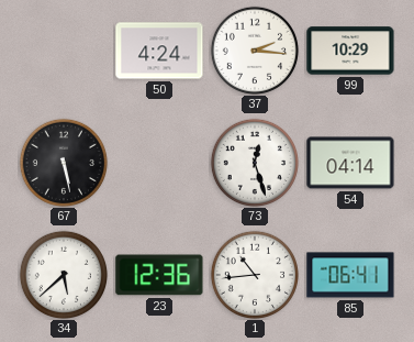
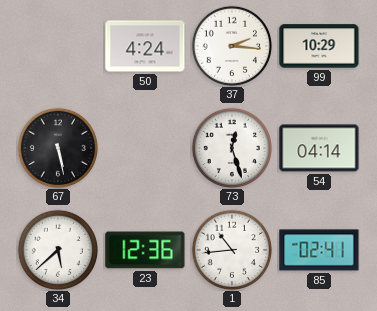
85: 06:41 -> 02:41
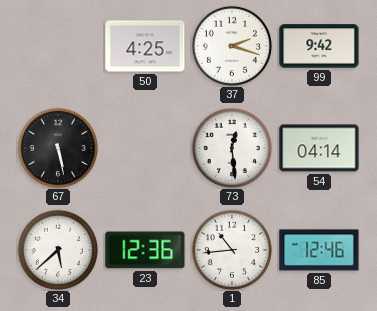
50: 4:24 -> 4:25
37: 2:16 -> 2:18
99: 10:29 -> 9:42
73: 12:27 -> 12:29
85: 02:41 -> 12:46
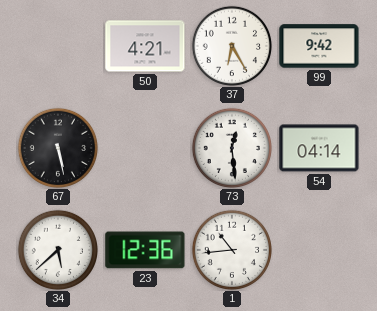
50: 4:25 -> 4:21
37: 2:18 -> 6:25
85: 12:46 -> none
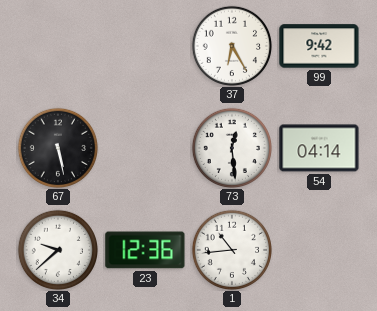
50: 4:21 -> none
34: 5:38 -> 9:38
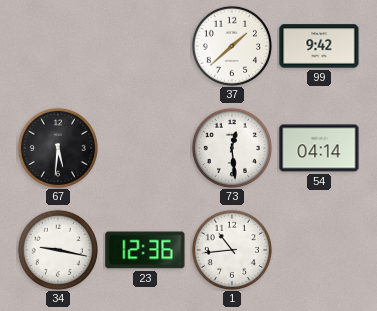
37: 6:25 -> 1:38
67: 5:28 -> 5:31
34: 9:38 -> 9:17
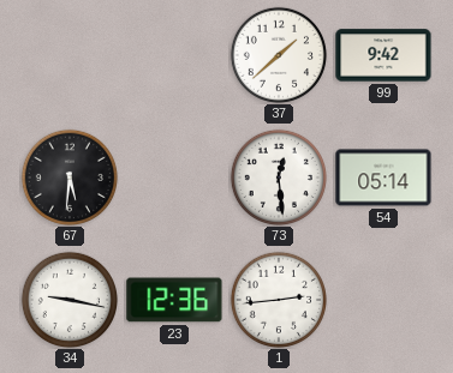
54: 04:14 -> 05:14
1: 10:44 -> 2:44
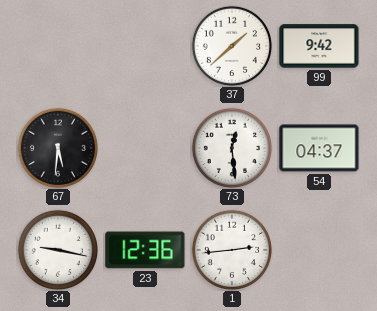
54: 05:14 -> 04:37
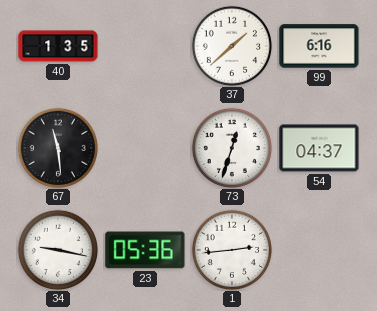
40: none -> 1:35
99: 9:42 -> 6:16
67: 5:31 -> 11:29
73: 12:29 -> 12:33
23: 12:36 -> 05:36
